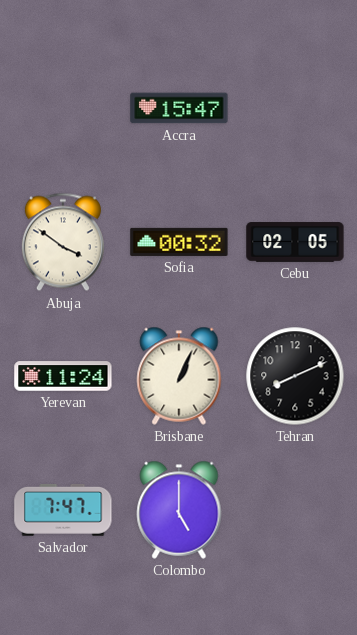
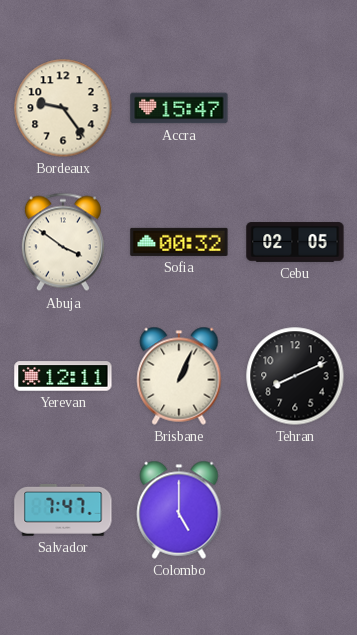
Bordeaux: none -> 9:24
Yerevan: 11:24 -> 12:11
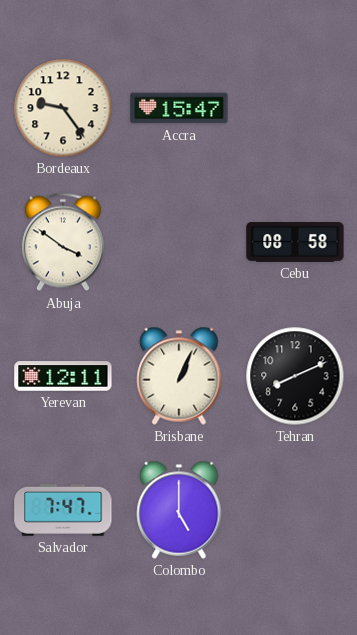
Sofia: 00:32 -> none
Cebu: 02:05 -> 08:58
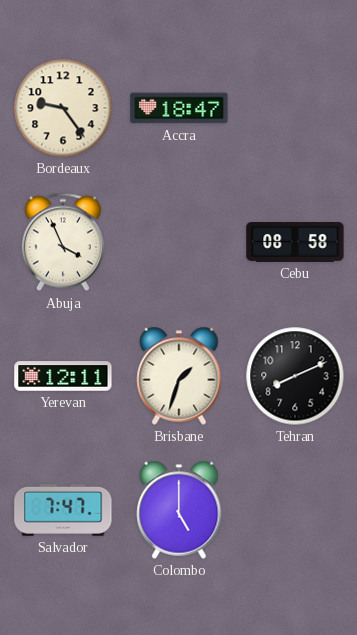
Accra: 15:47 -> 18:47
Abuja: 3:51 -> 3:56
Brisbane: 1:04 -> 1:33
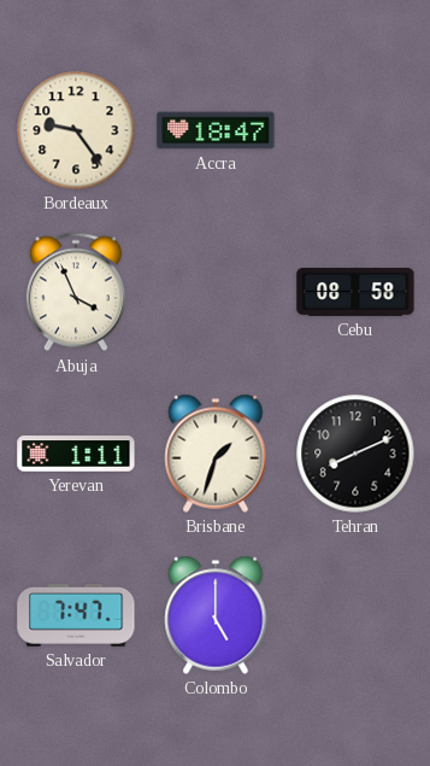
Yerevan: 12:11 -> 1:11
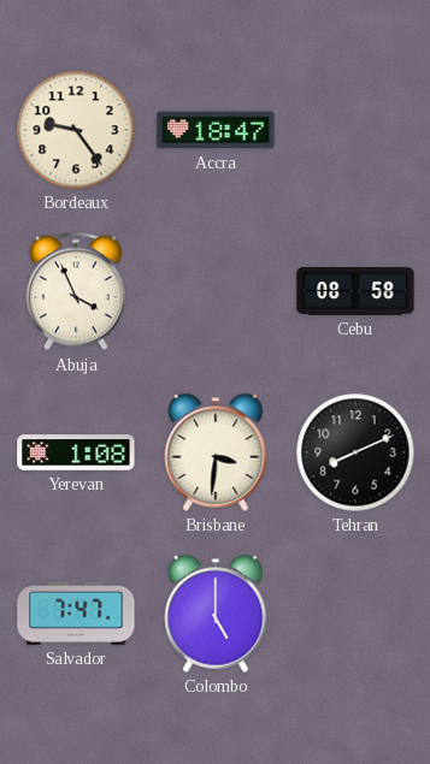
Yerevan: 1:11 -> 1:08
Brisbane: 1:33 -> 3:31
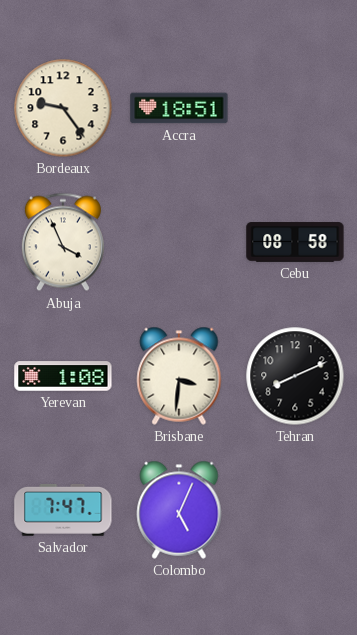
Accra: 18:47 -> 18:51
Colombo: 5:00 -> 5:04
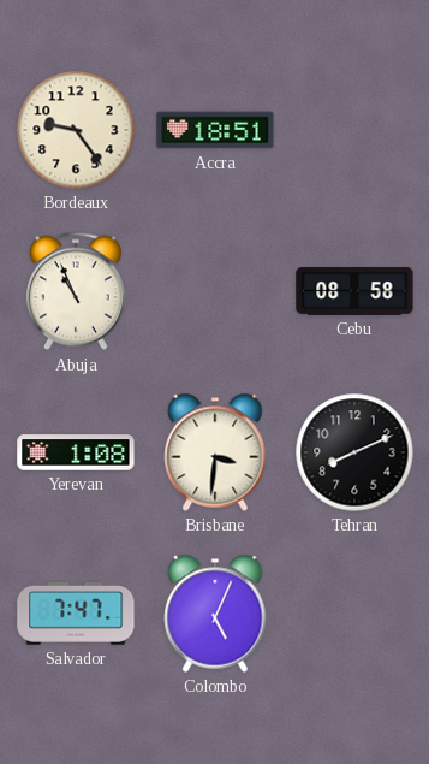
Abuja: 3:56 -> 10:56
